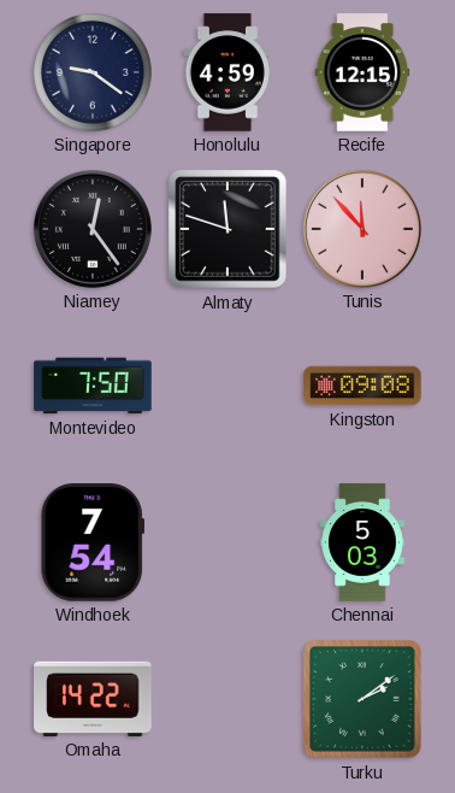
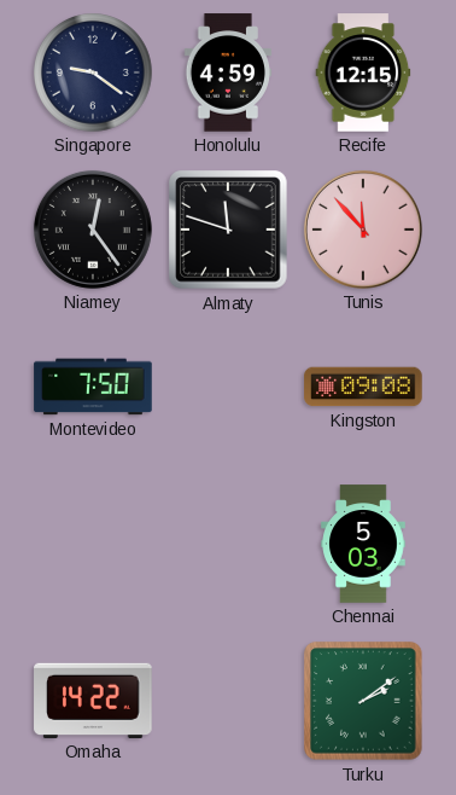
Windhoek: 7:54 -> none
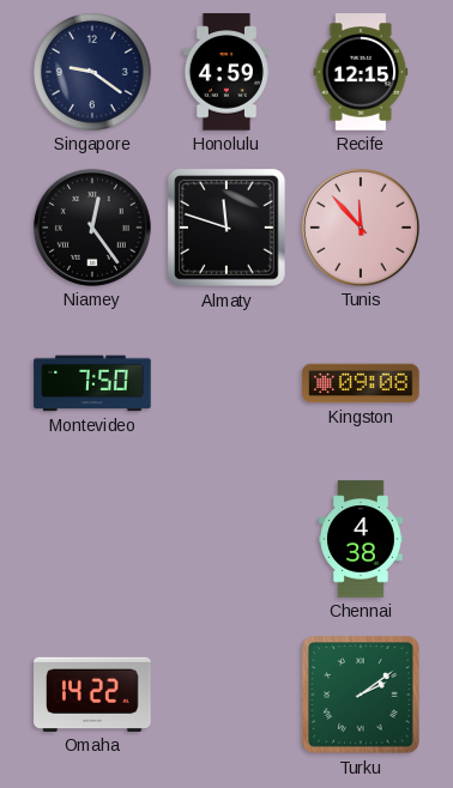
Chennai: 5:03 -> 4:38
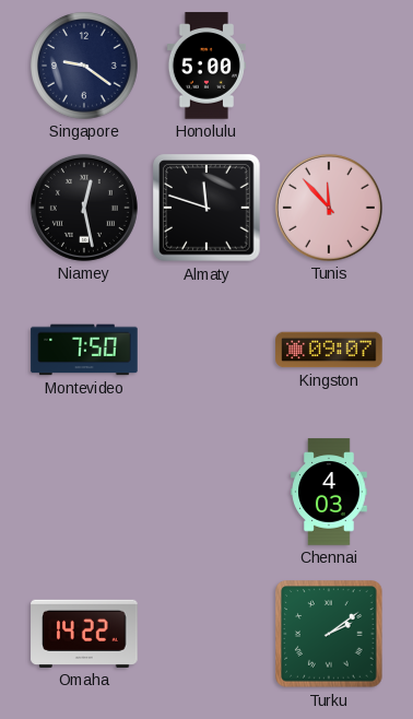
Honolulu: 4:59 -> 5:00
Recife: 12:15 -> none
Niamey: 12:24 -> 12:28
Kingston: 09:08 -> 09:07
Chennai: 4:38 -> 4:03
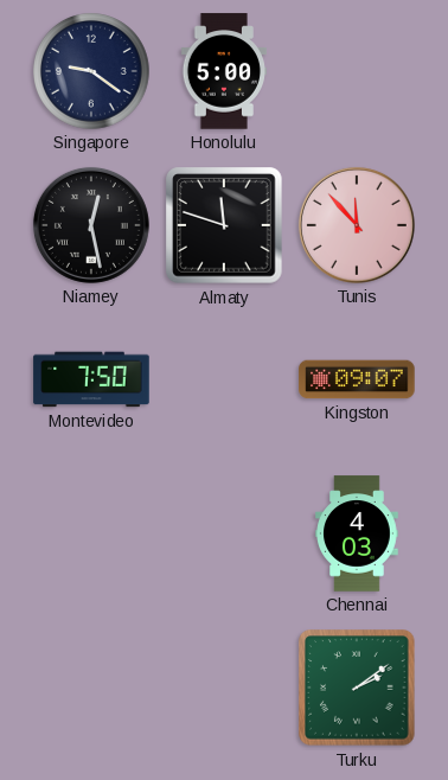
Omaha: 14:22 -> none
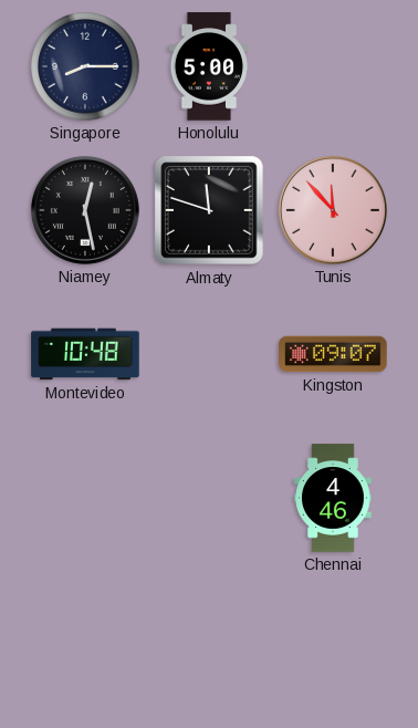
Singapore: 9:21 -> 8:15
Montevideo: 7:50 -> 10:48
Chennai: 4:03 -> 4:46
Turku: 2:09 -> none
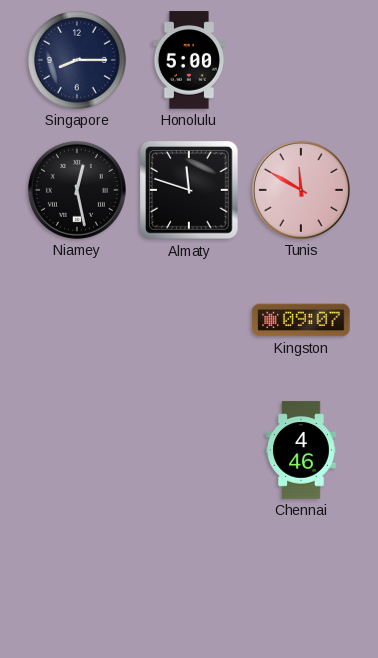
Tunis: 11:53 -> 11:50
Montevideo: 10:48 -> none
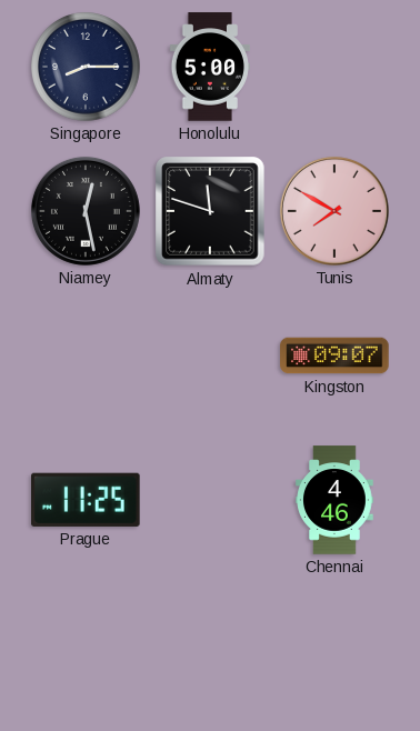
Tunis: 11:50 -> 7:50
Prague: none -> 11:25
